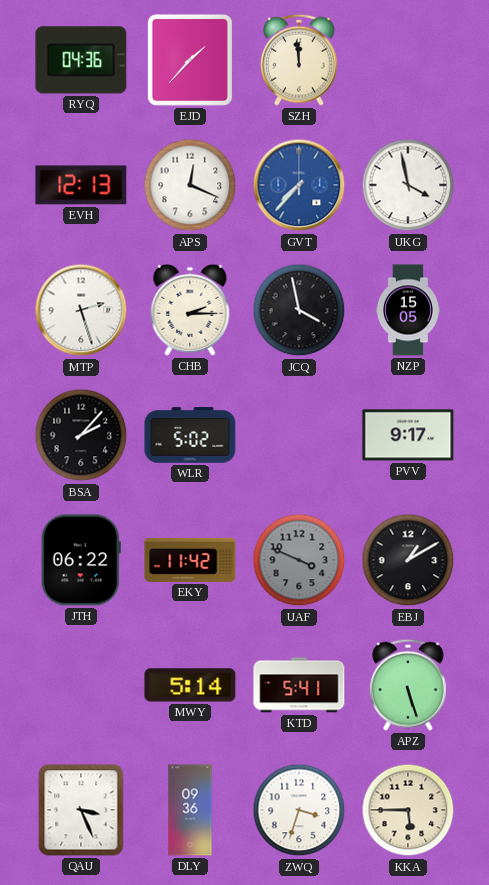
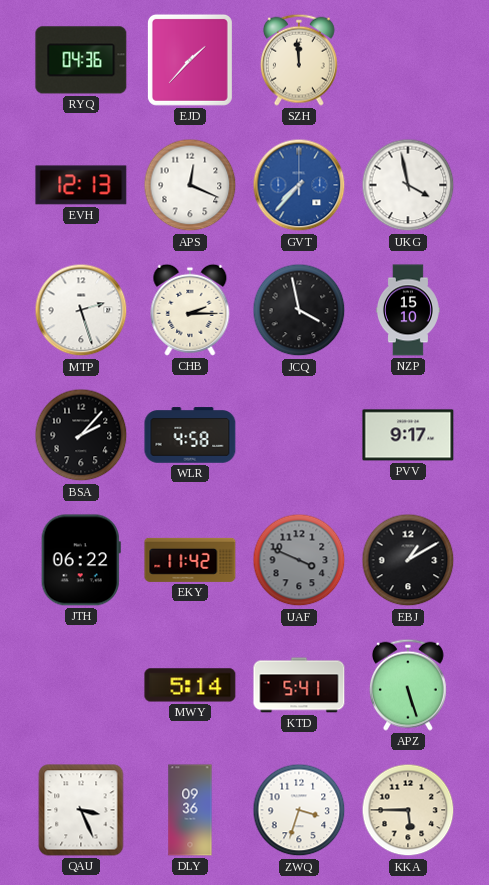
NZP: 15:05 -> 15:10
WLR: 5:02 -> 4:58
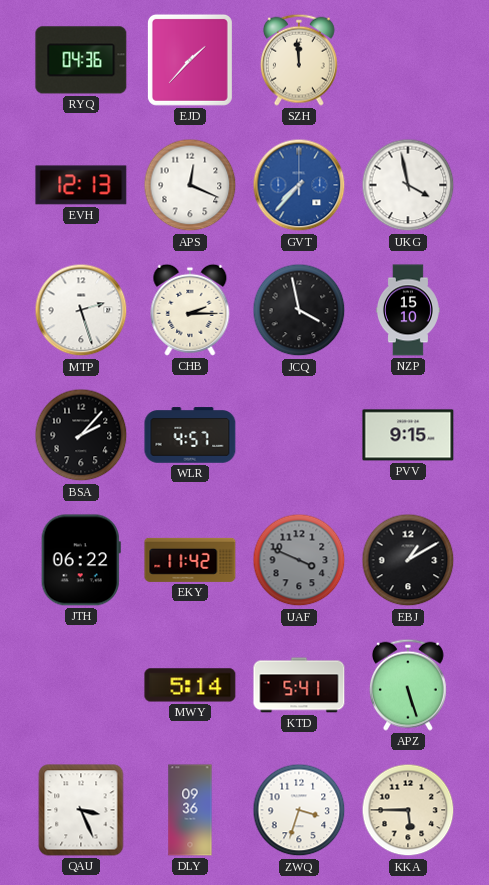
WLR: 4:58 -> 4:57
PVV: 9:17 -> 9:15
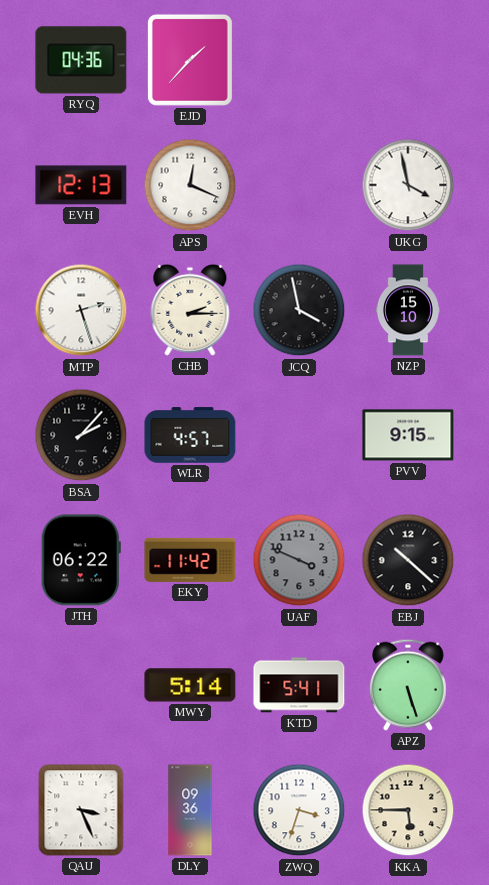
SZH: 11:59 -> none
GVT: 7:37 -> none
EBJ: 1:10 -> 10:22
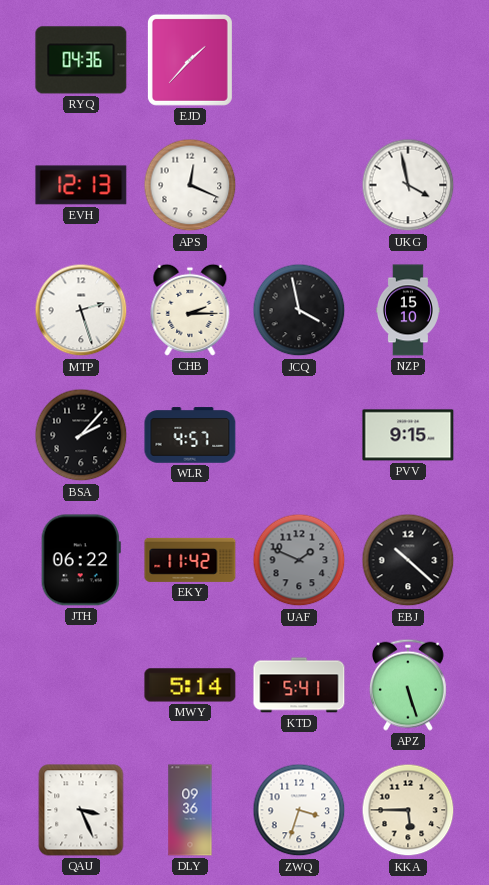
UAF: 3:49 -> 1:49
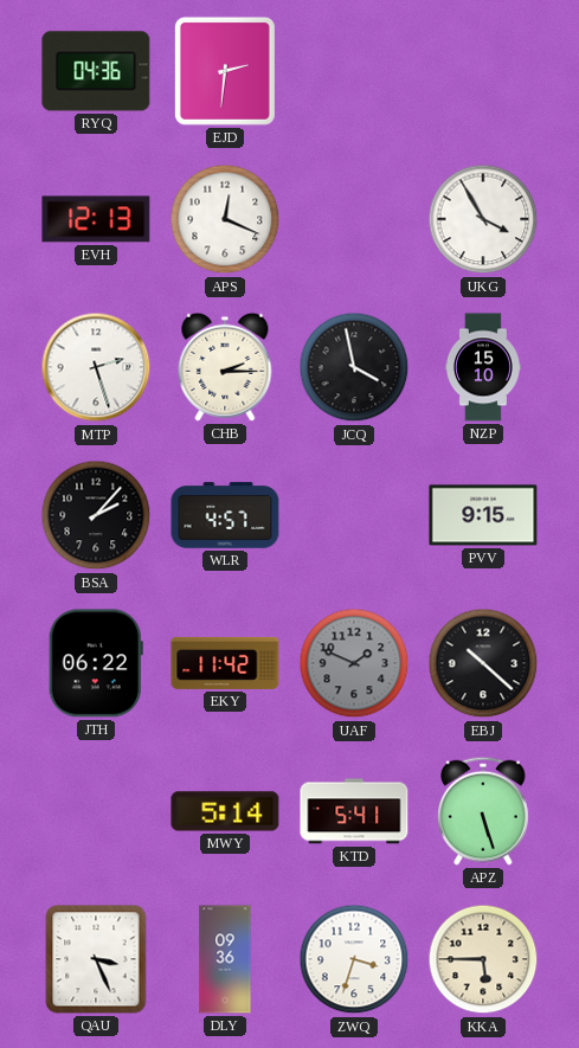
EJD: 1:37 -> 2:31
UKG: 3:58 -> 3:55
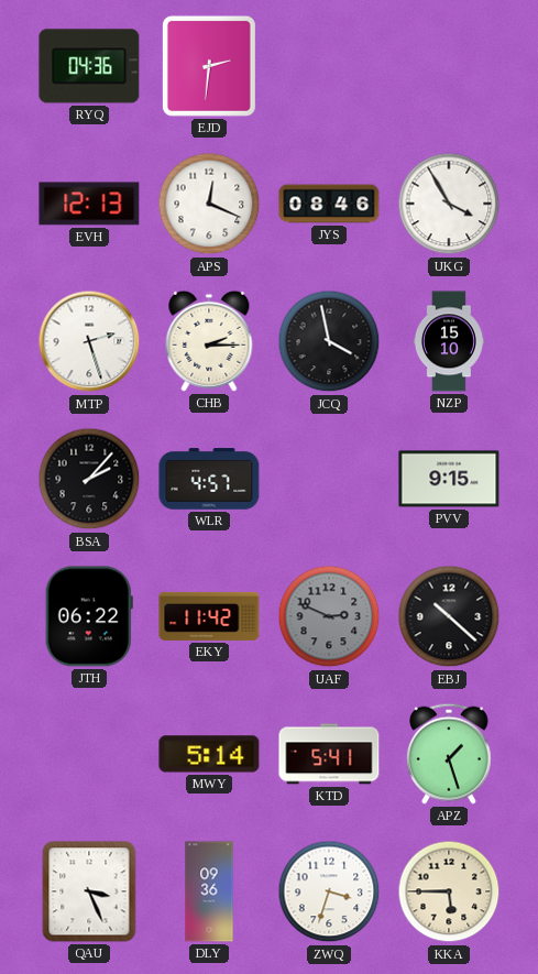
JYS: none -> 08:46
UAF: 1:49 -> 2:49
APZ: 5:27 -> 1:27
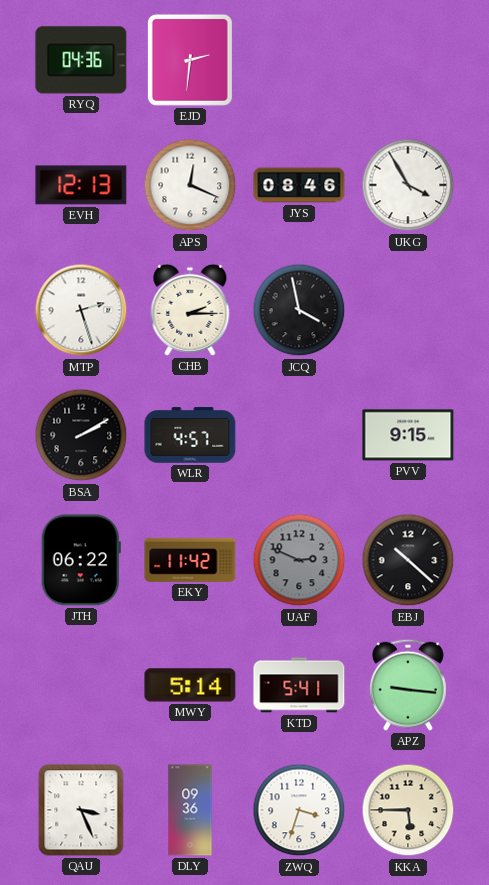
NZP: 15:10 -> none
BSA: 2:07 -> 2:10
APZ: 1:27 -> 9:16
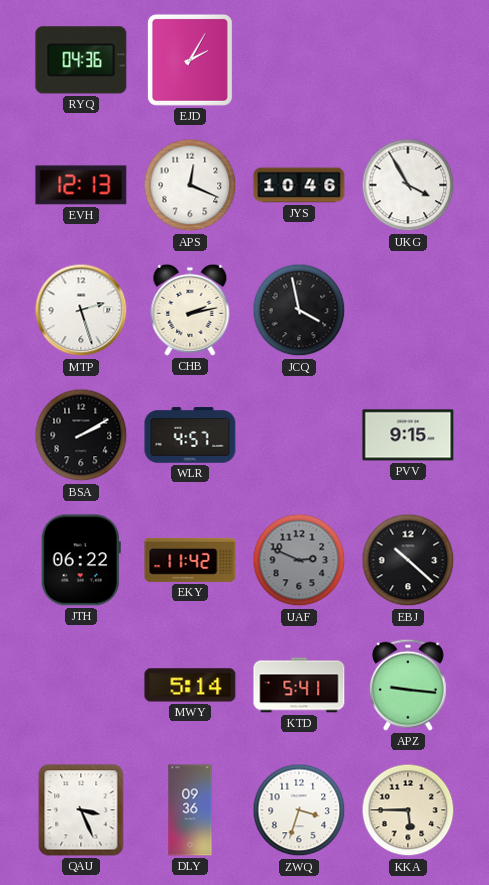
EJD: 2:31 -> 2:05
JYS: 08:46 -> 10:46
CHB: 2:15 -> 2:13
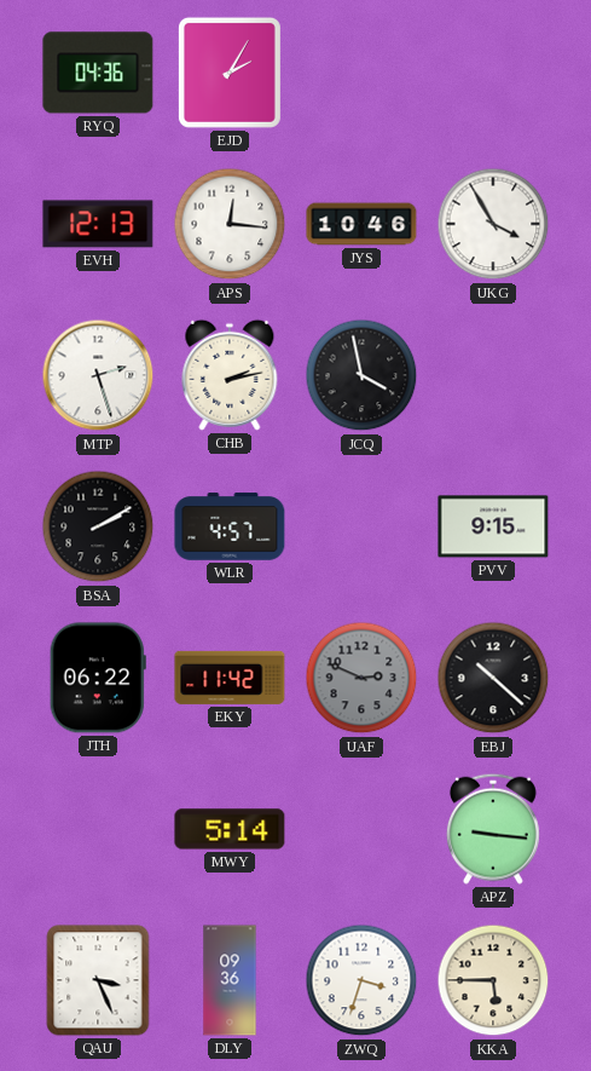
APS: 12:19 -> 12:16
KTD: 5:41 -> none
